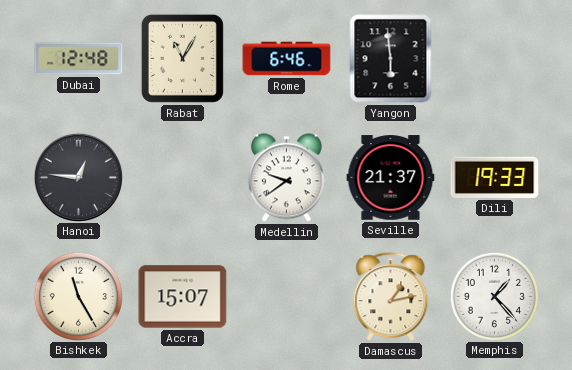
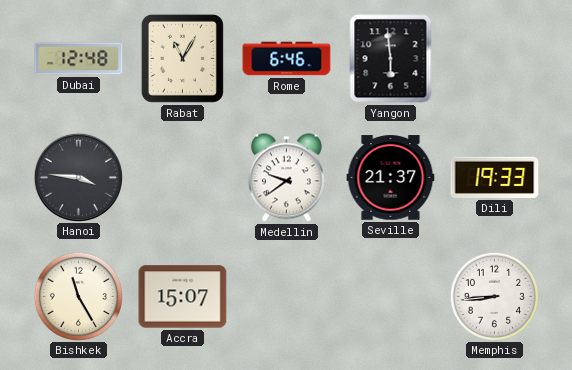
Hanoi: 12:46 -> 3:46
Damascus: 1:13 -> none
Memphis: 1:23 -> 8:44
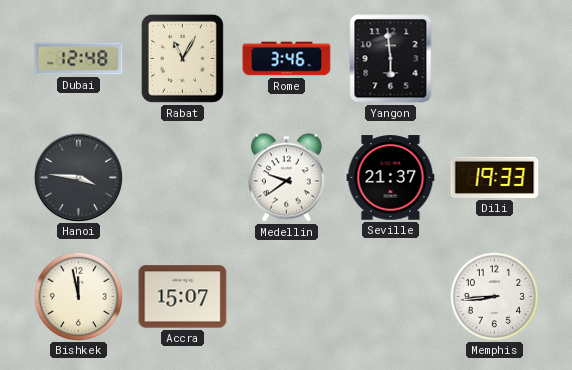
Rome: 6:46 -> 3:46
Bishkek: 11:25 -> 11:58
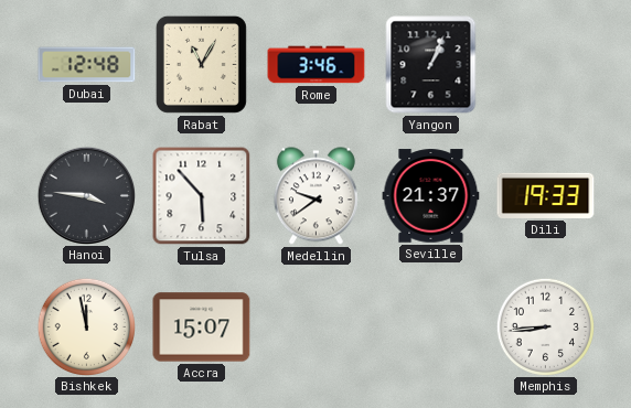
Yangon: 5:59 -> 1:04
Tulsa: none -> 5:53
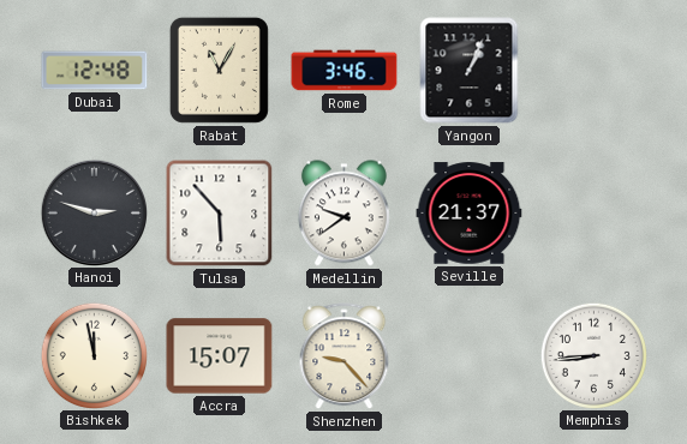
Hanoi: 3:46 -> 2:48
Dili: 19:33 -> none
Shenzhen: none -> 9:23
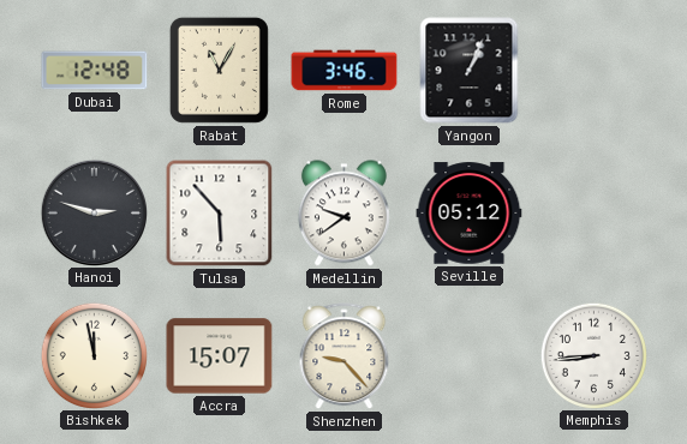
Seville: 21:37 -> 05:12
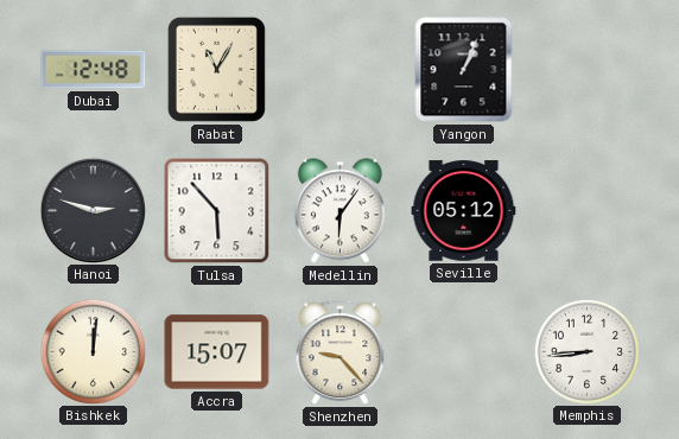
Rome: 3:46 -> none
Medellin: 9:39 -> 6:06
Bishkek: 11:58 -> 12:01
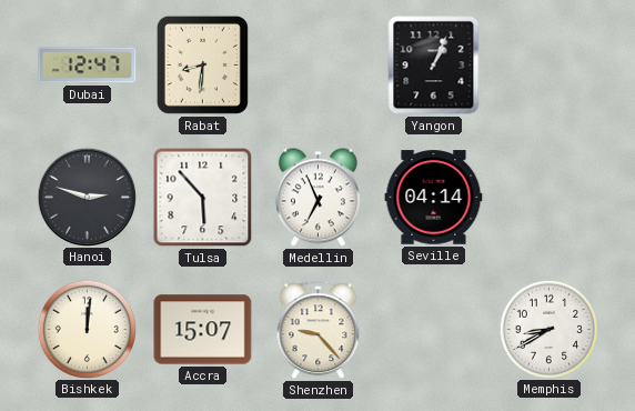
Dubai: 12:48 -> 12:47
Rabat: 11:05 -> 8:31
Medellin: 6:06 -> 6:56
Seville: 05:12 -> 04:14
Memphis: 8:44 -> 8:40
